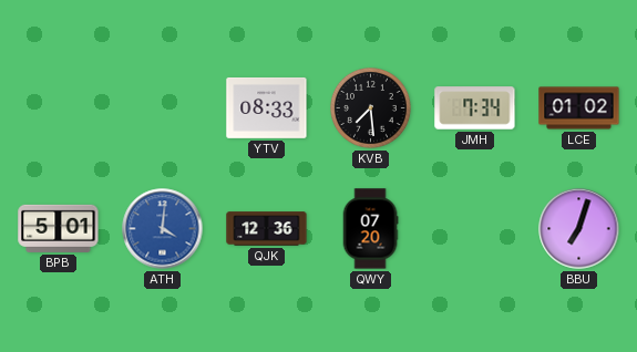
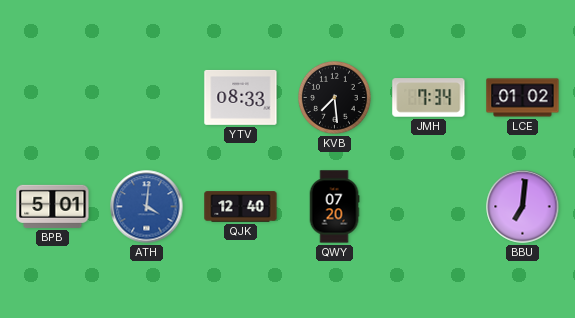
QJK: 12:36 -> 12:40
BBU: 7:03 -> 7:01
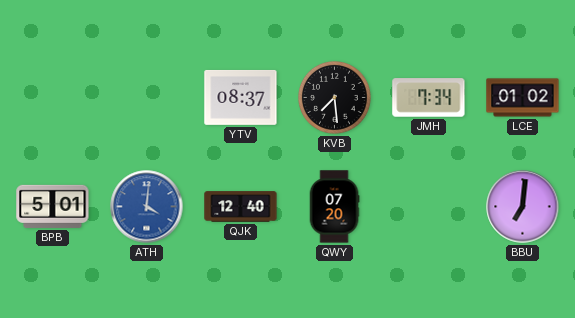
YTV: 08:33 -> 08:37
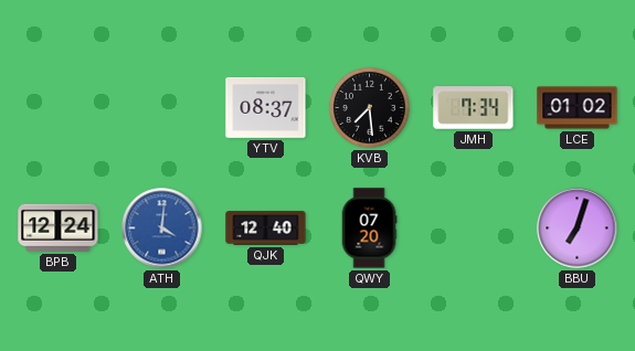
BPB: 5:01 -> 12:24
BBU: 7:01 -> 7:03
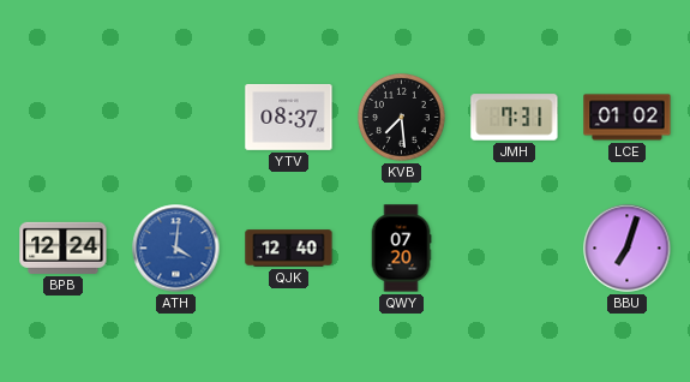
JMH: 7:34 -> 7:31
